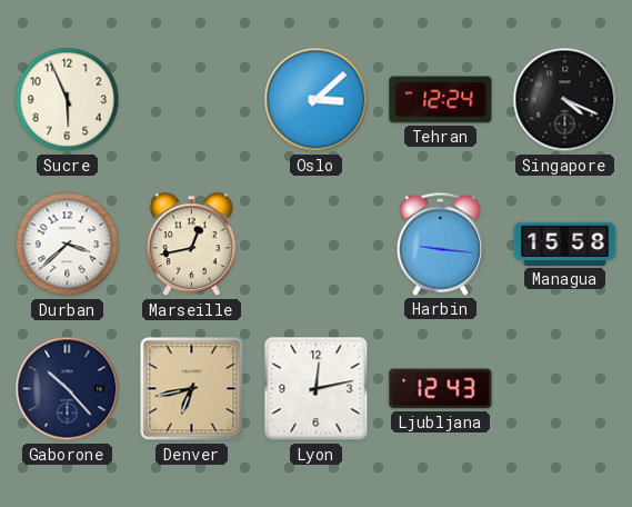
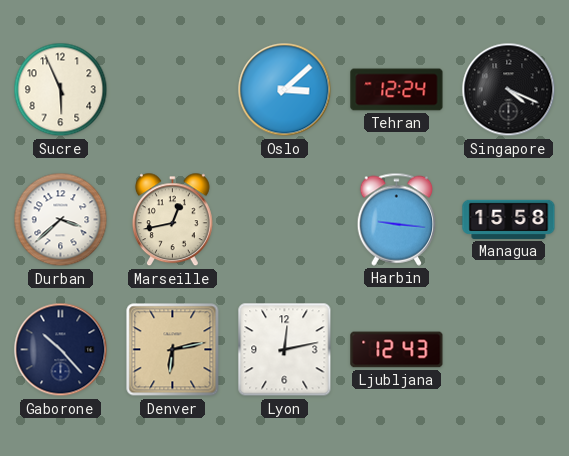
Denver: 6:43 -> 6:13
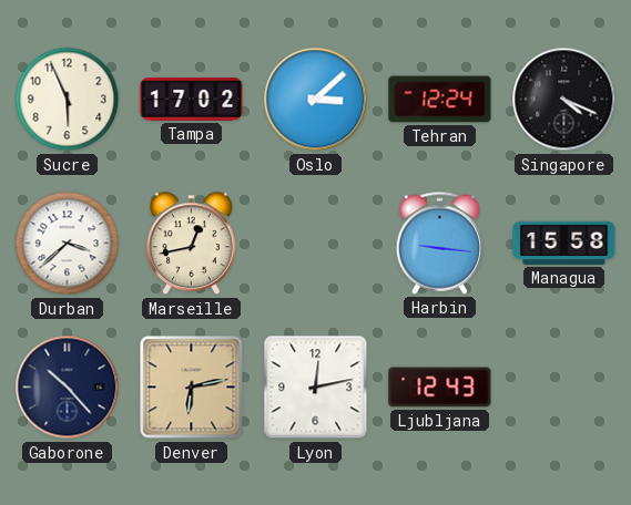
Tampa: none -> 17:02
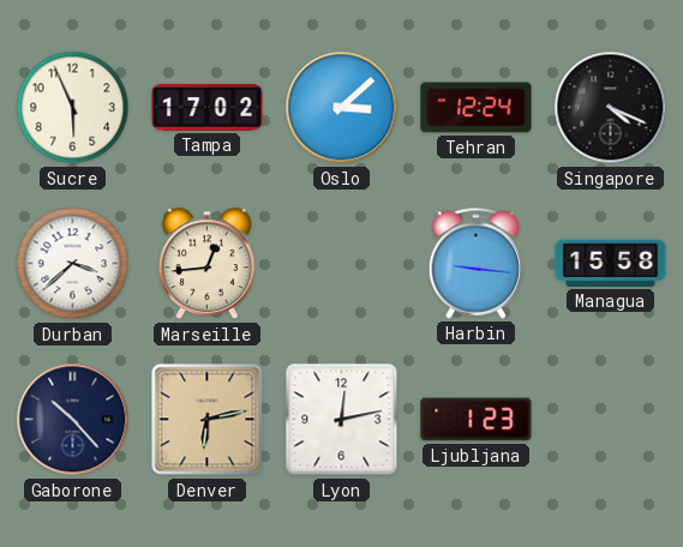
Marseille: 12:43 -> 12:44
Ljubljana: 12:43 -> 1:23
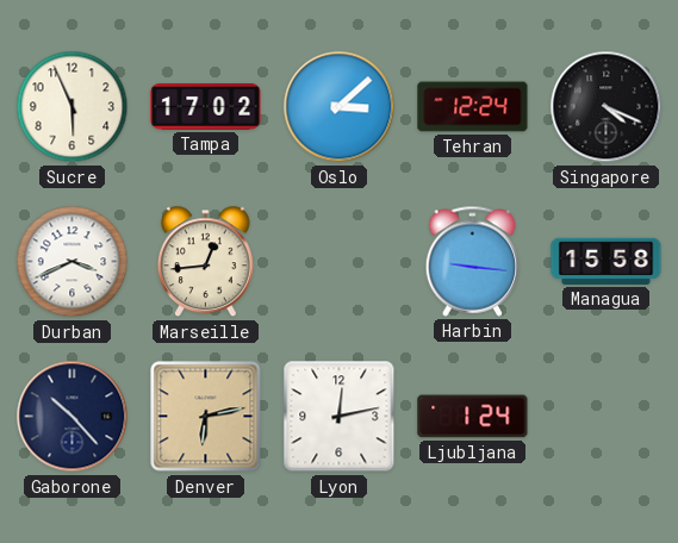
Durban: 3:38 -> 3:41
Ljubljana: 1:23 -> 1:24
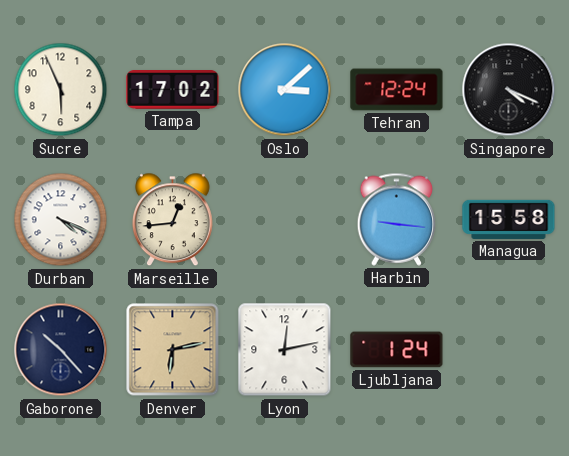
Durban: 3:41 -> 4:19
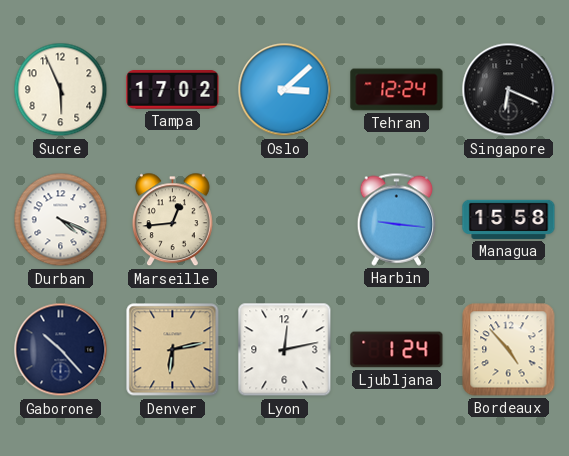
Singapore: 4:19 -> 6:19
Bordeaux: none -> 4:53
